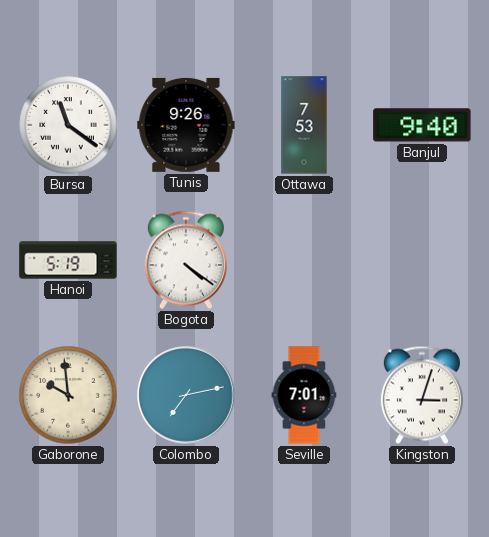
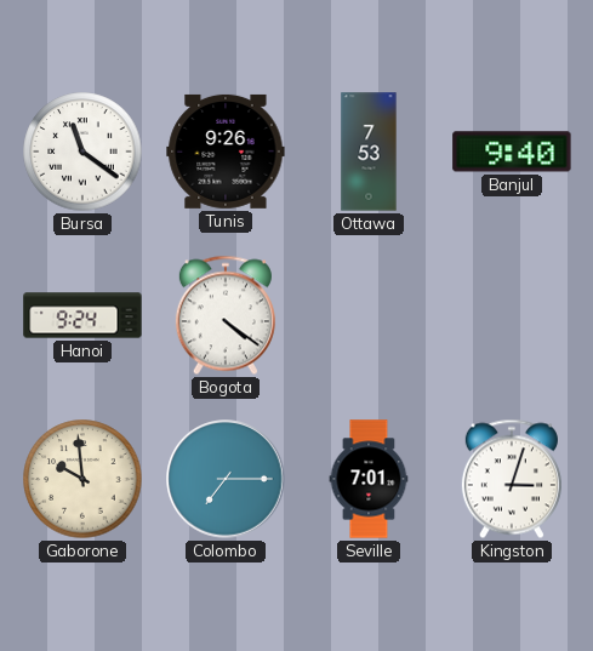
Hanoi: 5:19 -> 9:24
Colombo: 7:13 -> 7:15
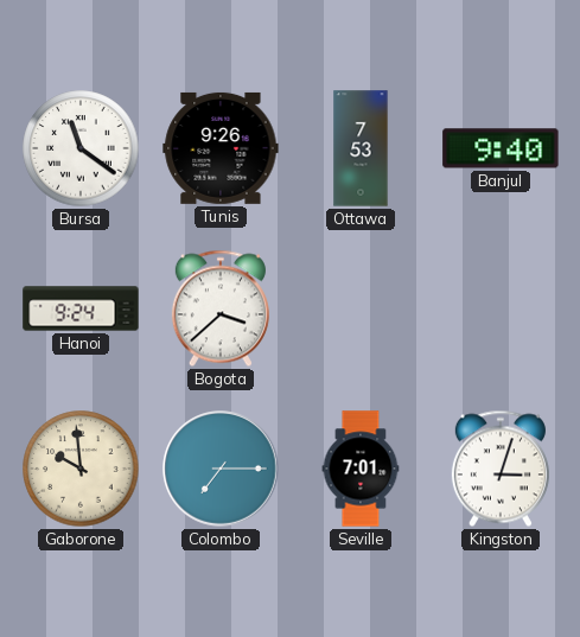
Bogota: 4:21 -> 3:38
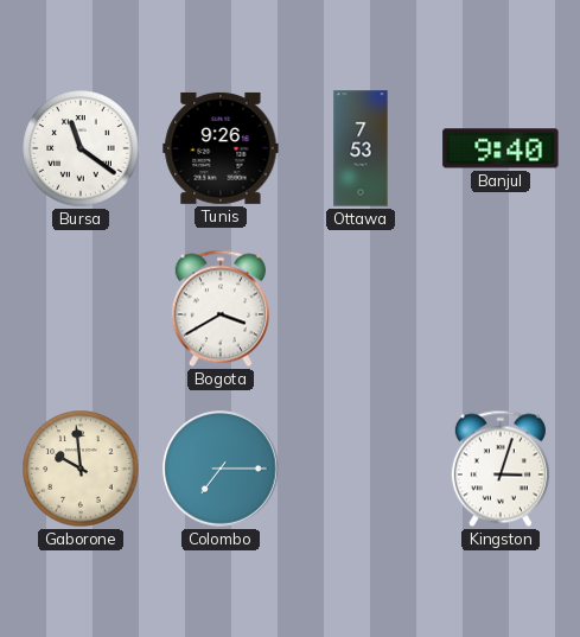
Hanoi: 9:24 -> none
Bogota: 3:38 -> 3:40
Seville: 7:01 -> none
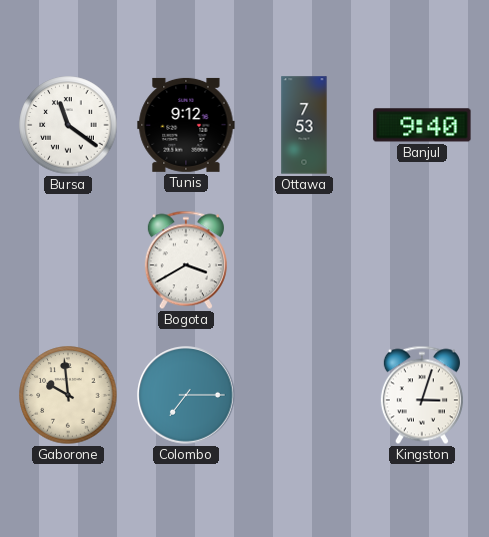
Tunis: 9:26 -> 9:12
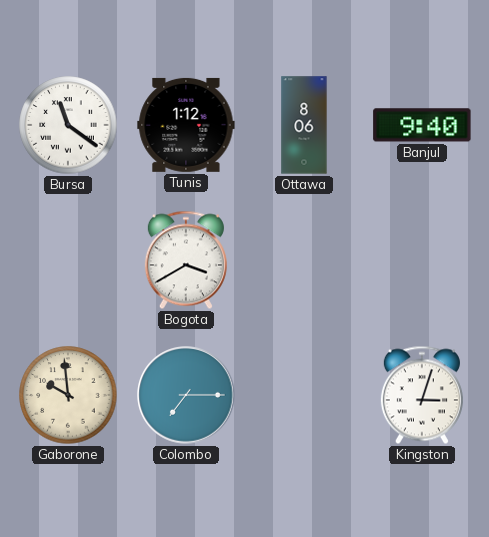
Tunis: 9:12 -> 1:12
Ottawa: 7:53 -> 8:06
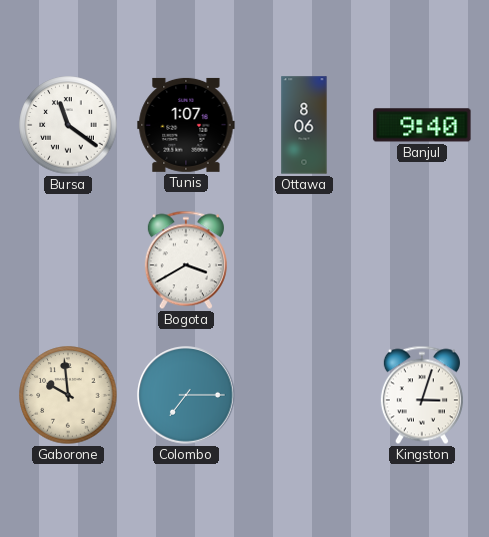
Tunis: 1:12 -> 1:07
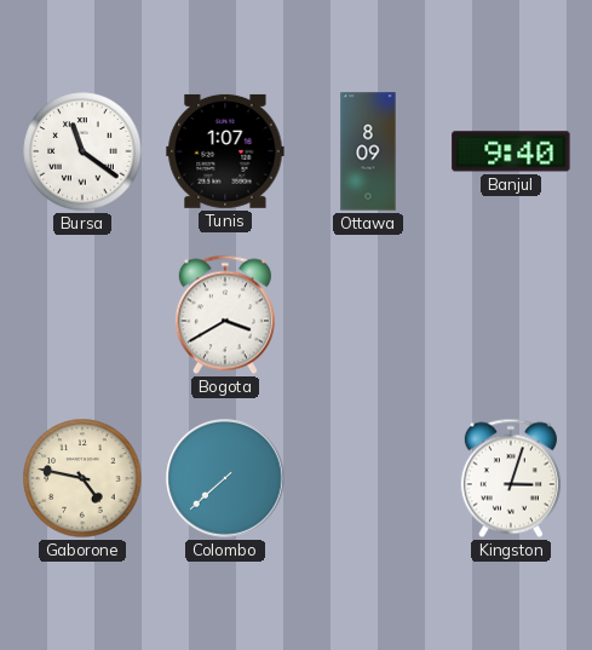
Ottawa: 8:06 -> 8:09
Gaborone: 9:59 -> 4:47
Colombo: 7:15 -> 7:38
